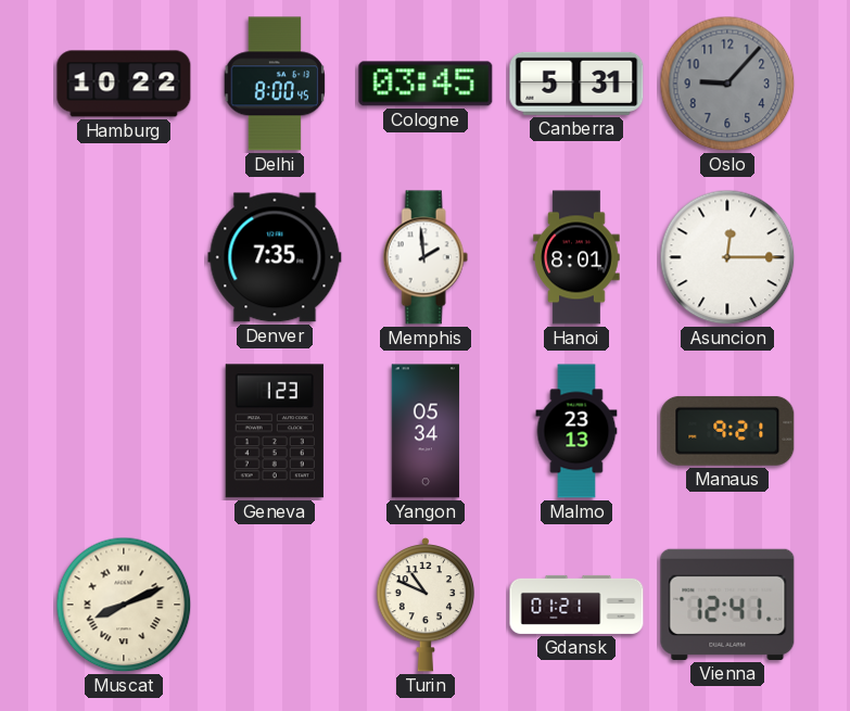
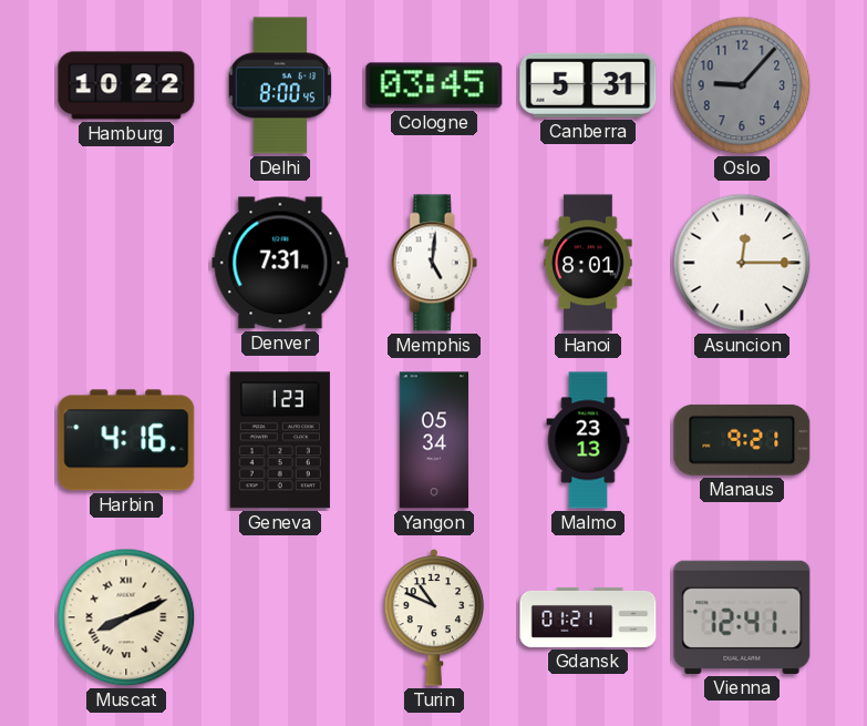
Denver: 7:35 -> 7:31
Memphis: 1:59 -> 5:01
Harbin: none -> 4:16
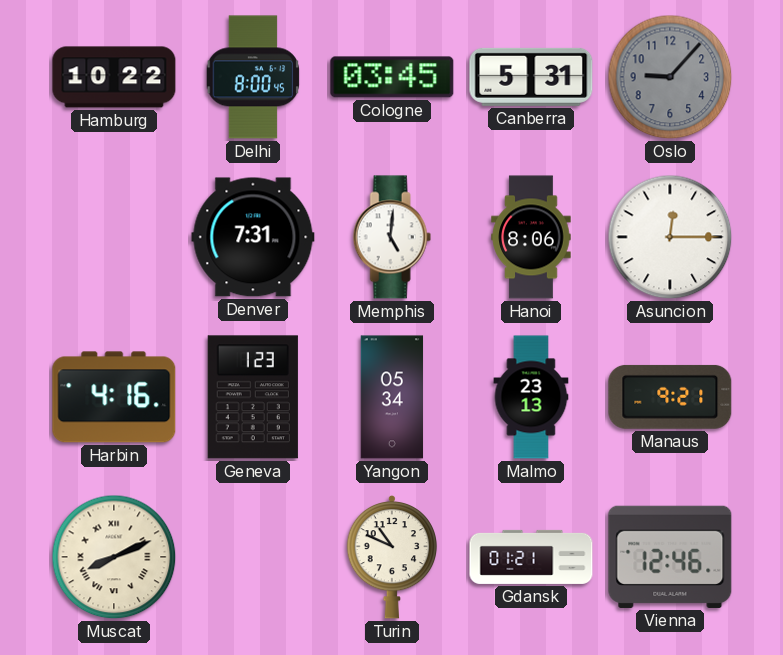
Hanoi: 8:01 -> 8:06
Vienna: 12:41 -> 12:46
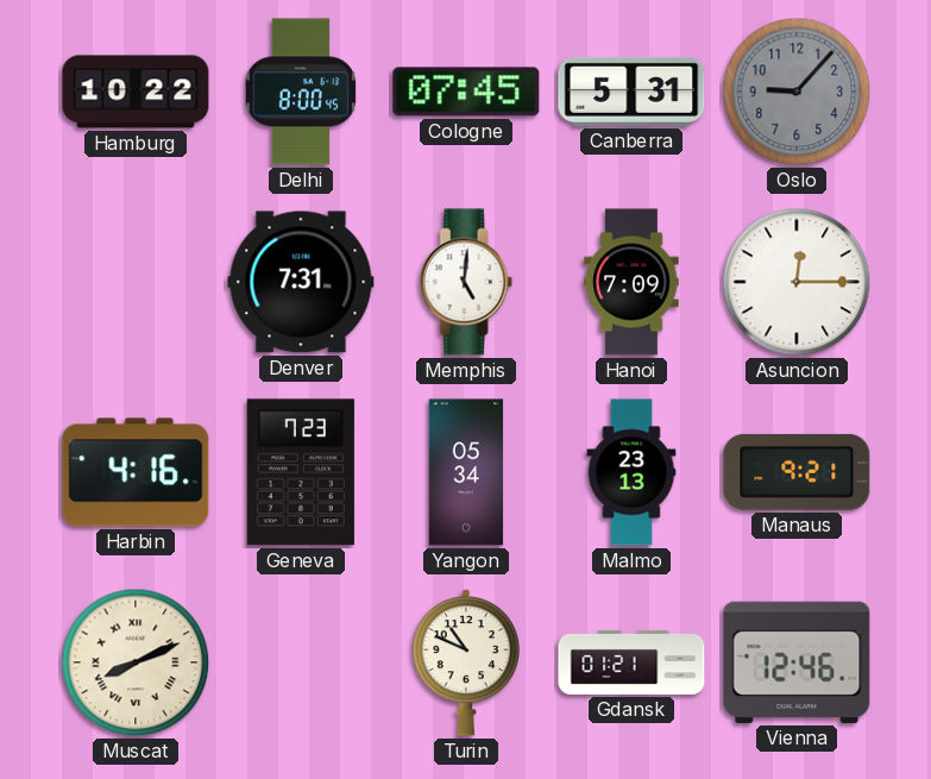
Cologne: 03:45 -> 07:45
Hanoi: 8:06 -> 7:09
Geneva: 1:23 -> 7:23
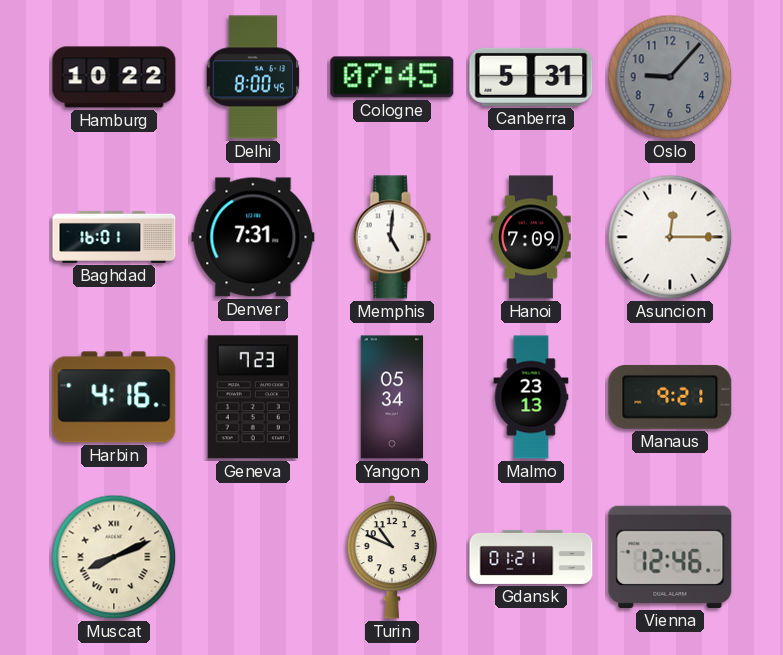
Baghdad: none -> 16:01
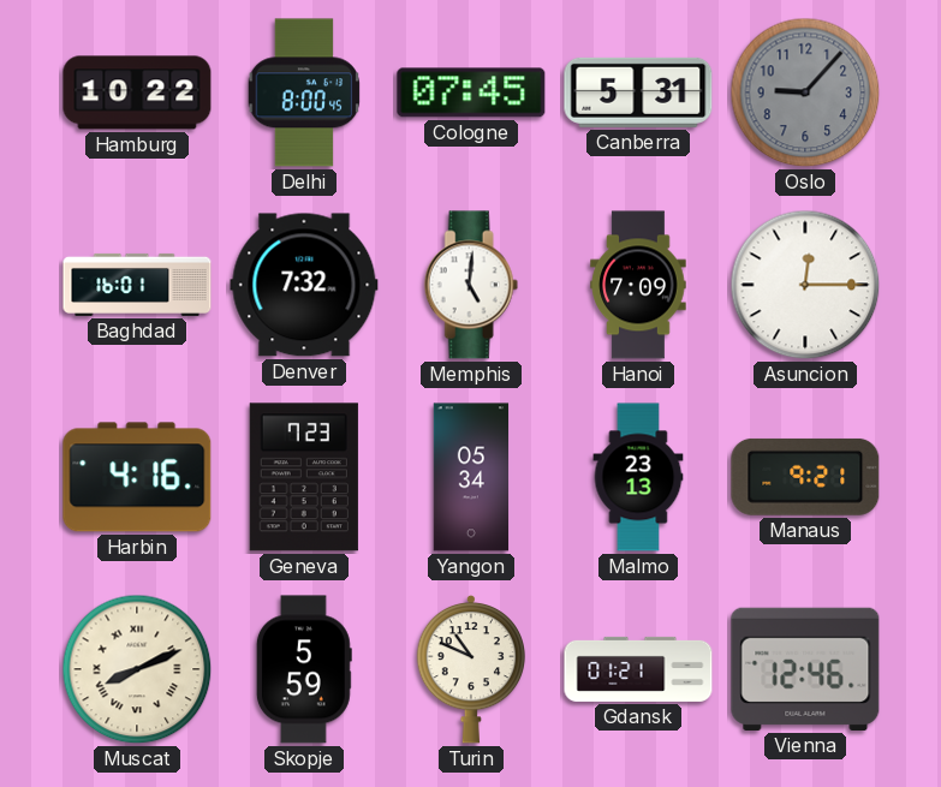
Denver: 7:31 -> 7:32
Skopje: none -> 5:59
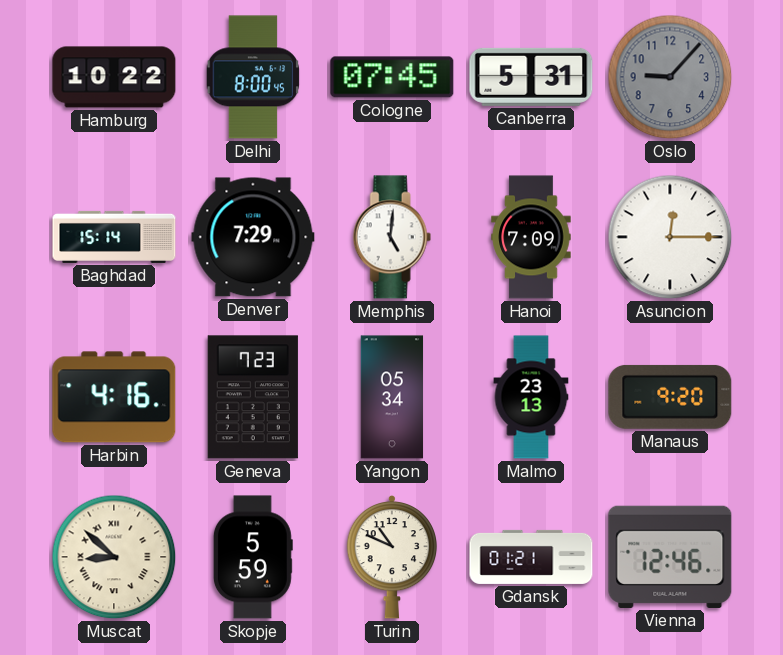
Baghdad: 16:01 -> 15:14
Denver: 7:32 -> 7:29
Manaus: 9:21 -> 9:20
Muscat: 8:11 -> 8:52
